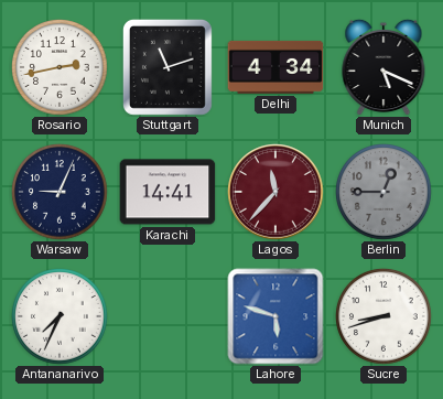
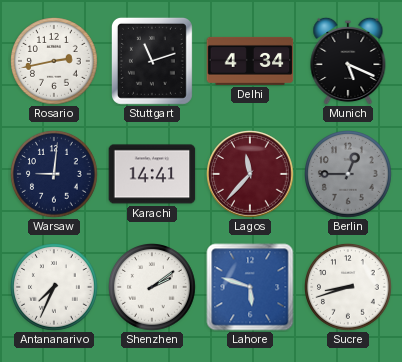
Warsaw: 9:04 -> 9:01
Shenzhen: none -> 2:09
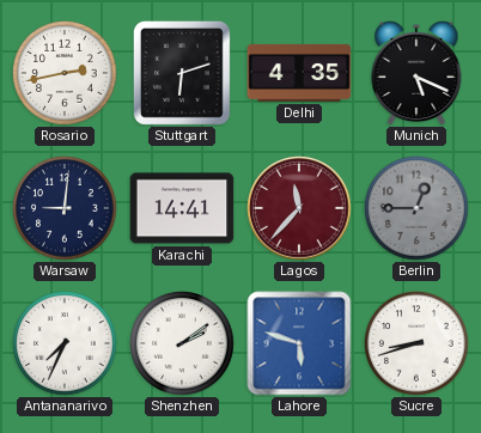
Stuttgart: 11:12 -> 6:12
Delhi: 4:34 -> 4:35
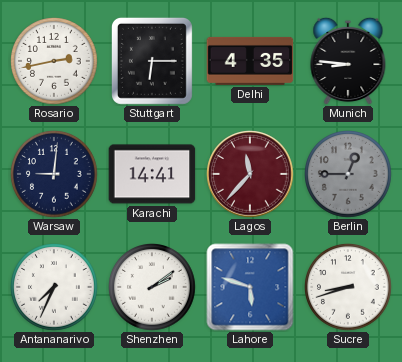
Stuttgart: 6:12 -> 6:15
Munich: 5:19 -> 8:46
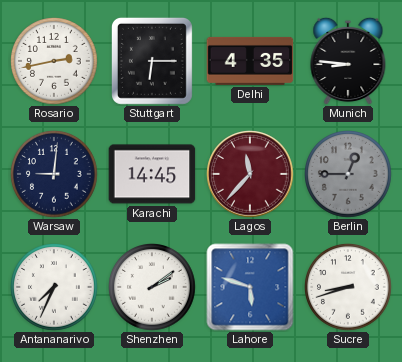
Karachi: 14:41 -> 14:45
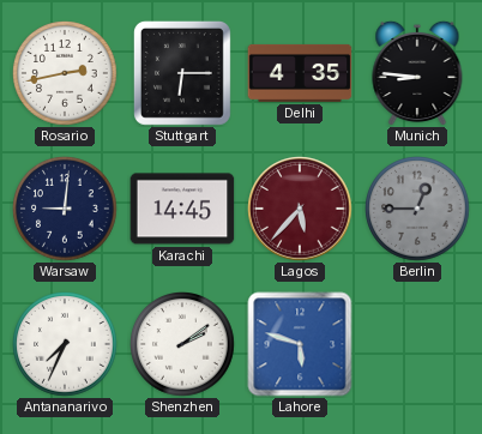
Lagos: 11:37 -> 5:37
Sucre: 8:42 -> none
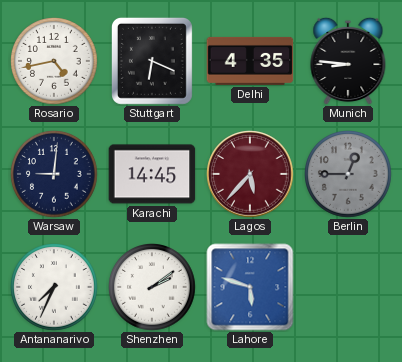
Rosario: 2:43 -> 4:43
Stuttgart: 6:15 -> 6:19
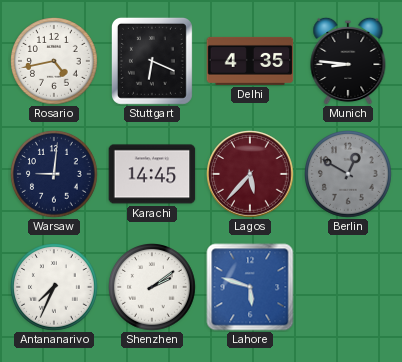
Berlin: 12:45 -> 12:50
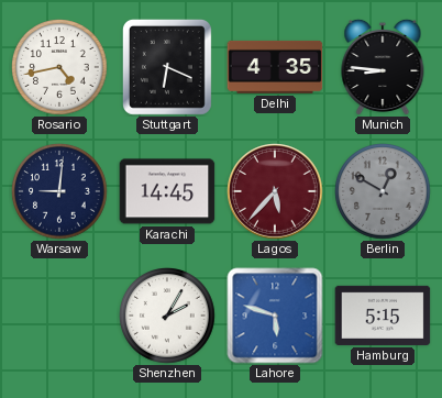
Antananarivo: 7:34 -> none
Shenzhen: 2:09 -> 2:05
Hamburg: none -> 5:15
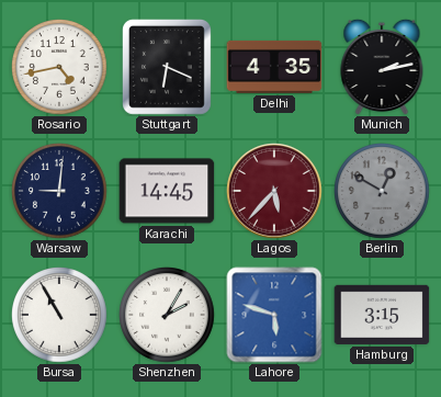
Munich: 8:46 -> 2:13
Bursa: none -> 10:55
Hamburg: 5:15 -> 3:15
